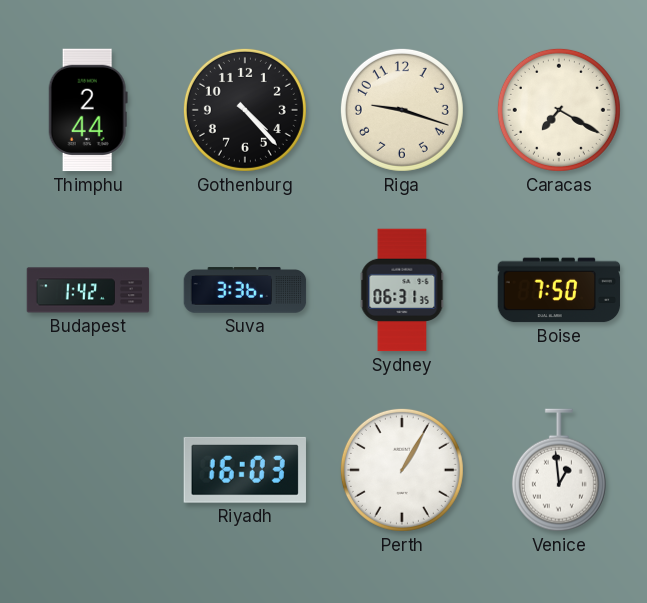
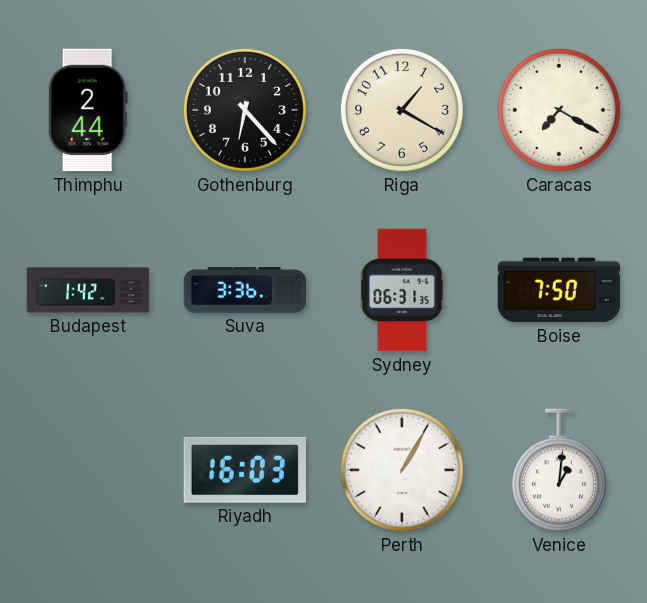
Gothenburg: 4:23 -> 6:23
Riga: 9:18 -> 1:20
Venice: 12:59 -> 1:01
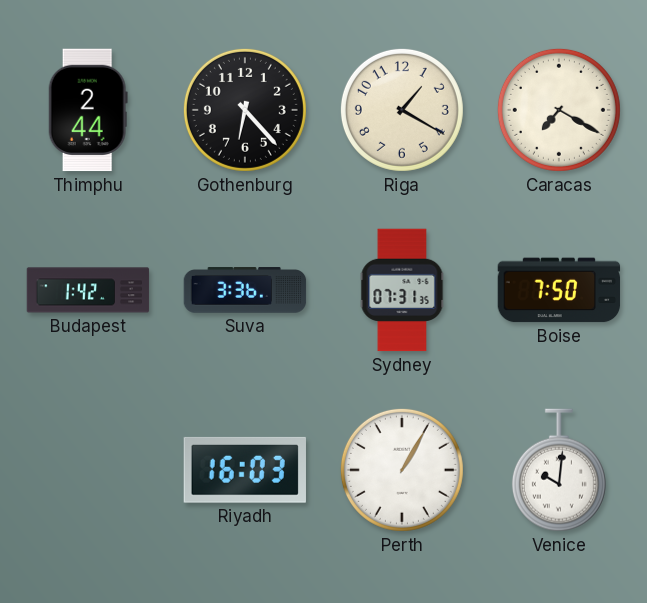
Sydney: 06:31 -> 07:31
Venice: 1:01 -> 10:01
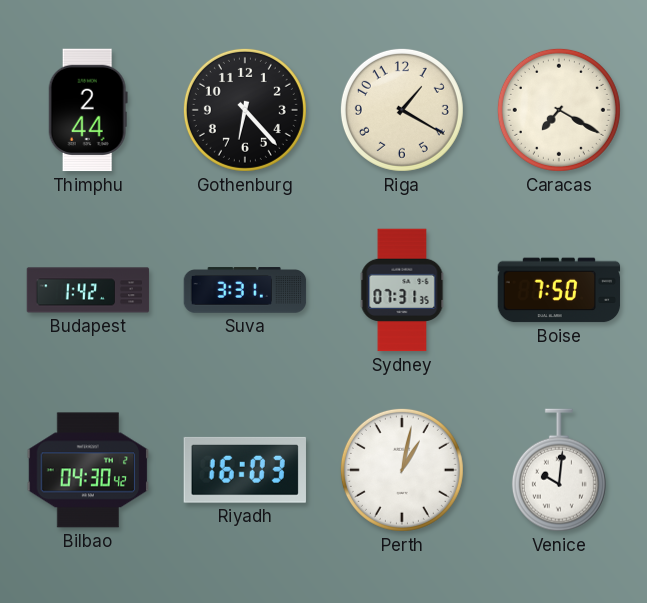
Suva: 3:36 -> 3:31
Bilbao: none -> 04:30
Perth: 1:05 -> 1:02
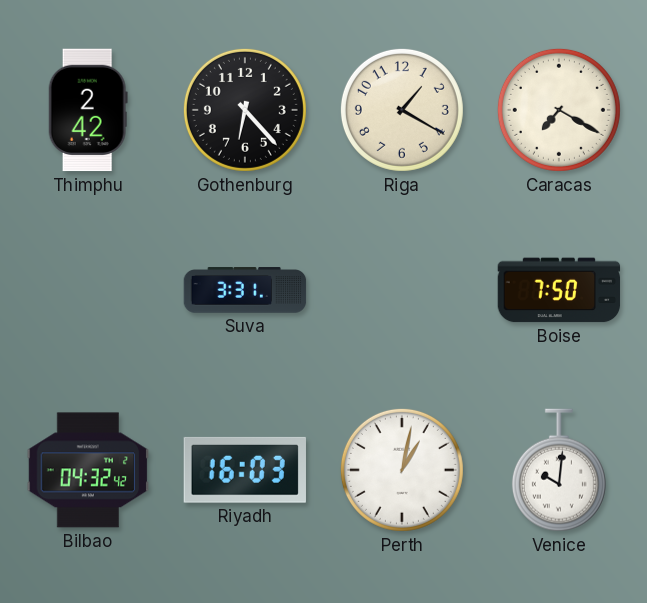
Thimphu: 2:44 -> 2:42
Budapest: 1:42 -> none
Sydney: 07:31 -> none
Bilbao: 04:30 -> 04:32
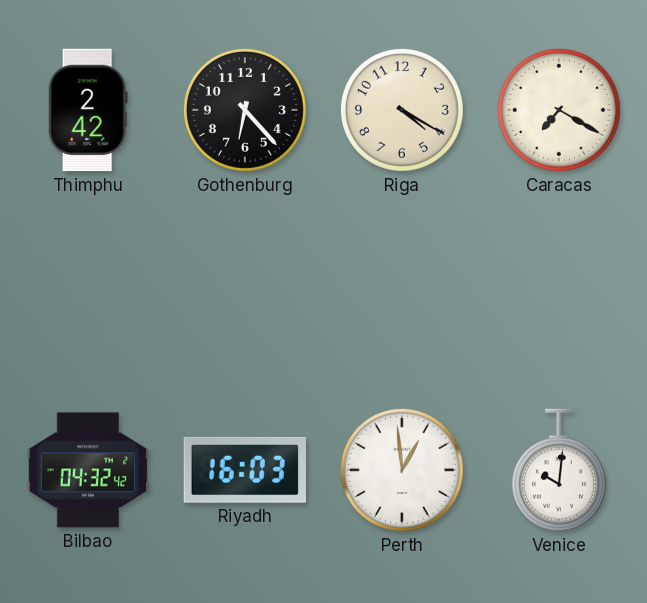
Riga: 1:20 -> 4:20
Suva: 3:31 -> none
Boise: 7:50 -> none
Perth: 1:02 -> 12:59
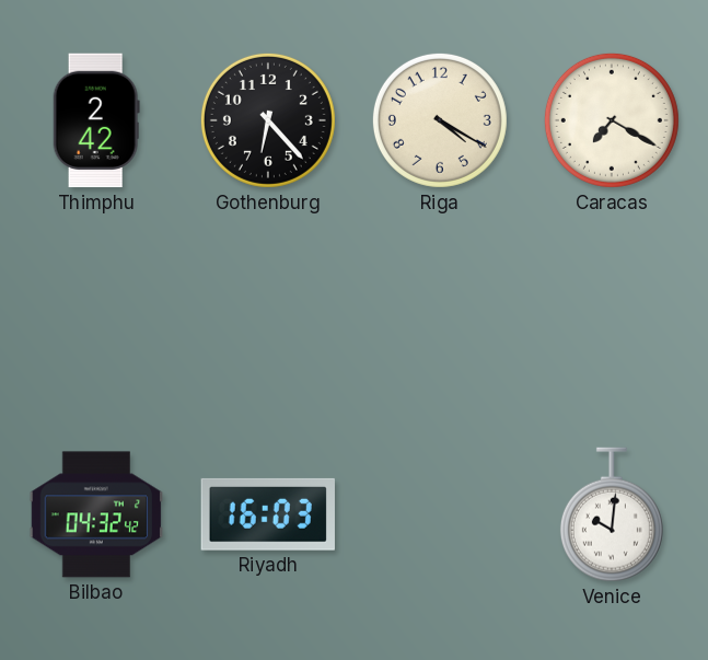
Perth: 12:59 -> none
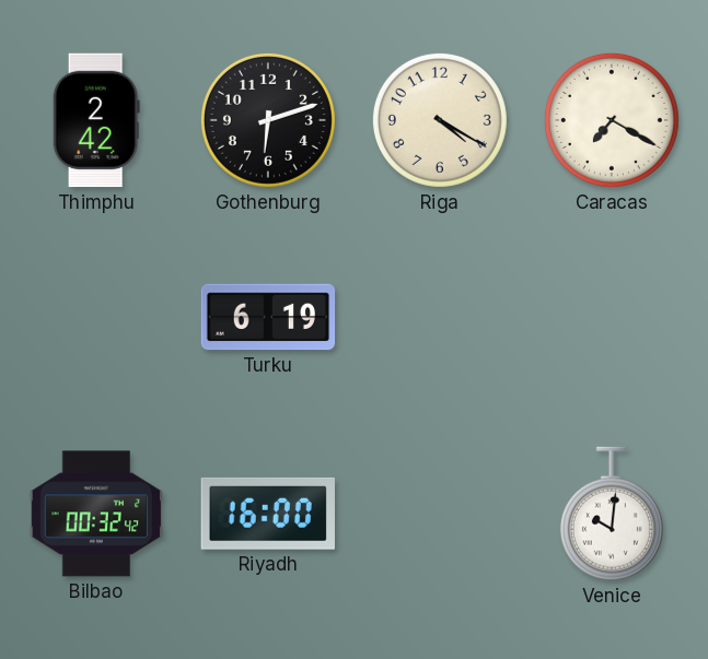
Gothenburg: 6:23 -> 6:12
Turku: none -> 6:19
Bilbao: 04:32 -> 00:32
Riyadh: 16:03 -> 16:00
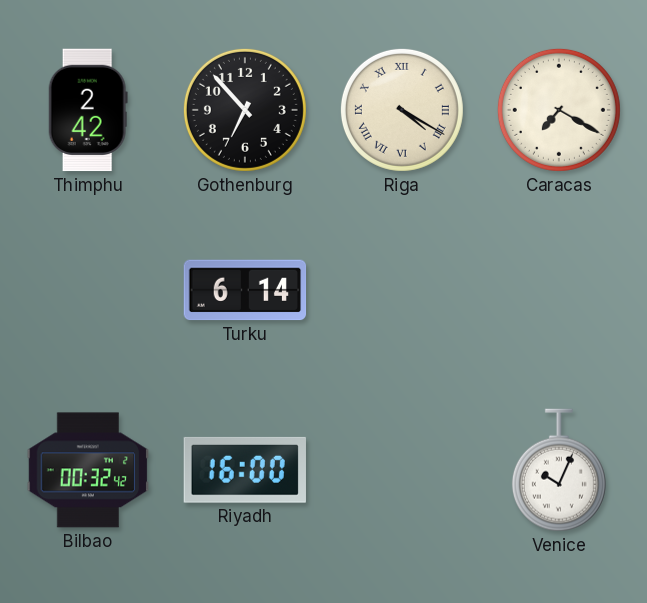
Gothenburg: 6:12 -> 6:53
Riga numerals: Arabic -> Roman
Turku: 6:19 -> 6:14
Venice: 10:01 -> 10:04
